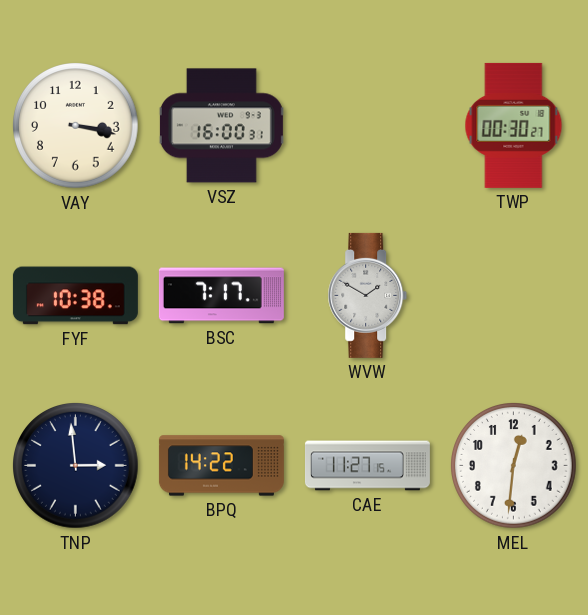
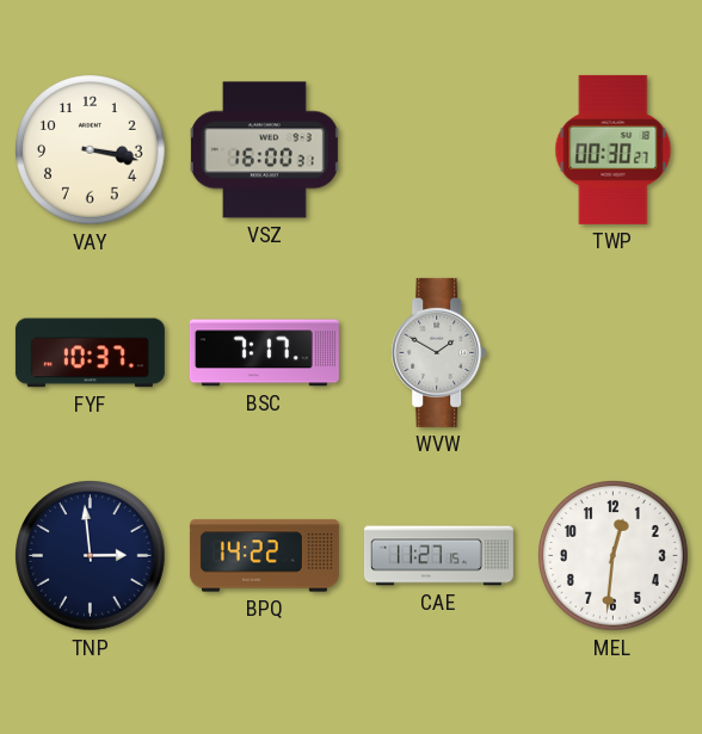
FYF: 10:38 -> 10:37
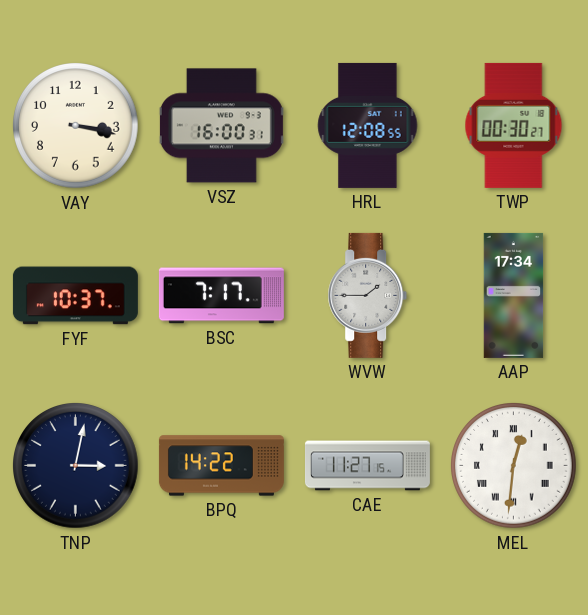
HRL: none -> 12:08
WVW: 1:50 -> 1:45
AAP: none -> 17:34
TNP: 2:59 -> 3:02
MEL numerals: Arabic -> Roman
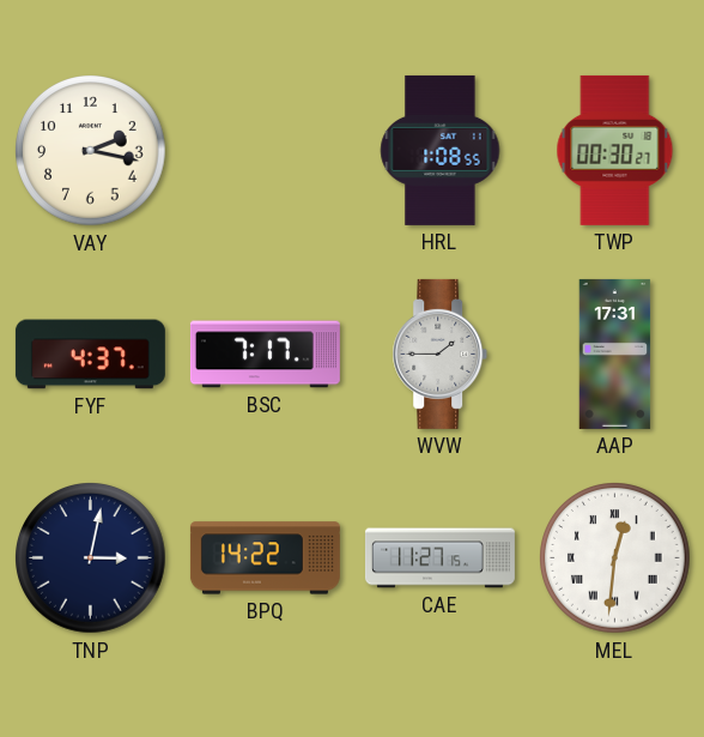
VAY: 3:17 -> 2:17
VSZ: 16:00 -> none
HRL: 12:08 -> 1:08
FYF: 10:37 -> 4:37
AAP: 17:34 -> 17:31
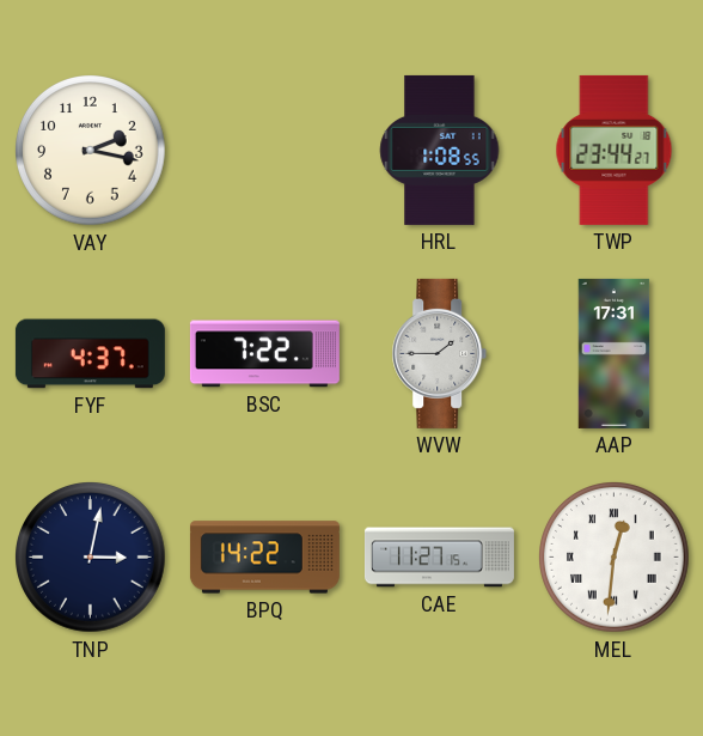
TWP: 00:30 -> 23:44
BSC: 7:17 -> 7:22
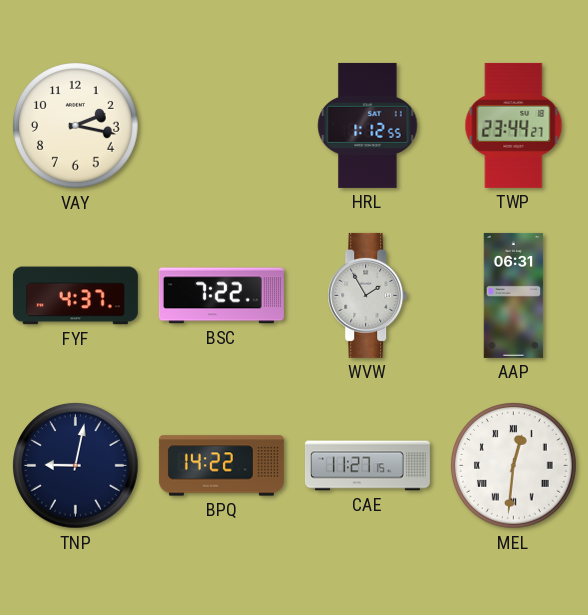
HRL: 1:08 -> 1:12
WVW: 1:45 -> 1:55
AAP: 17:31 -> 06:31
TNP: 3:02 -> 9:02
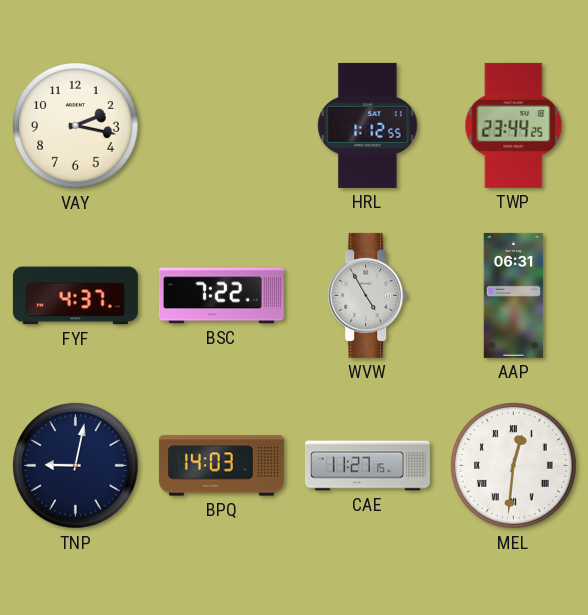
TWP: 23:44:27 -> 23:44:25
WVW: 1:55 -> 4:55
BPQ: 14:22 -> 14:03
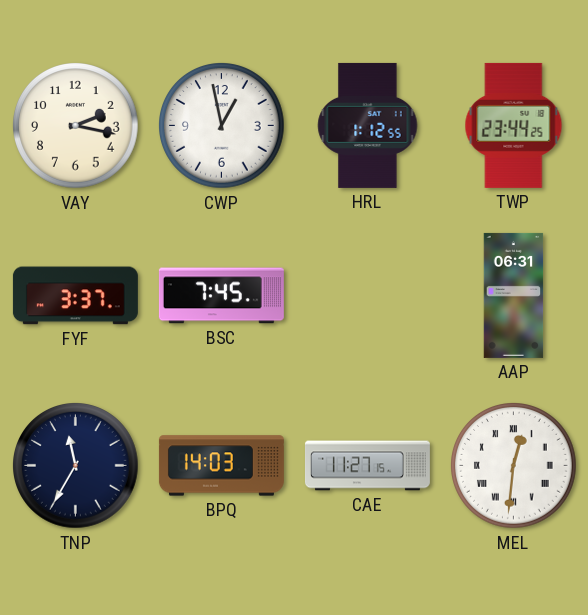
CWP: none -> 12:58
FYF: 4:37 -> 3:37
BSC: 7:22 -> 7:45
WVW: 4:55 -> none
TNP: 9:02 -> 11:35
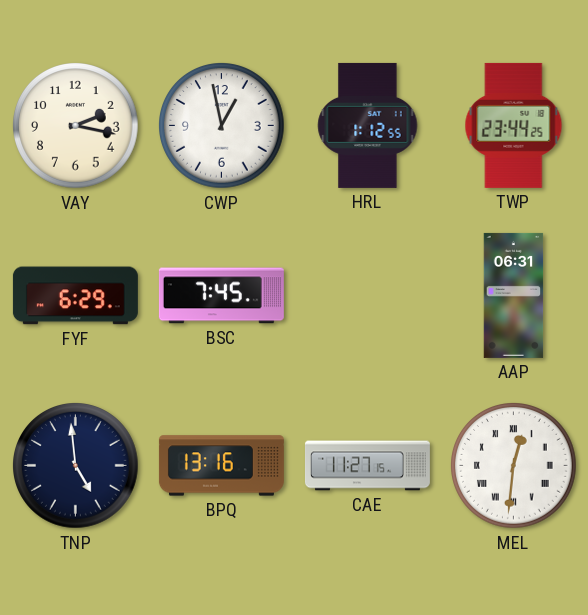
FYF: 3:37 -> 6:29
TNP: 11:35 -> 4:59
BPQ: 14:03 -> 13:16
